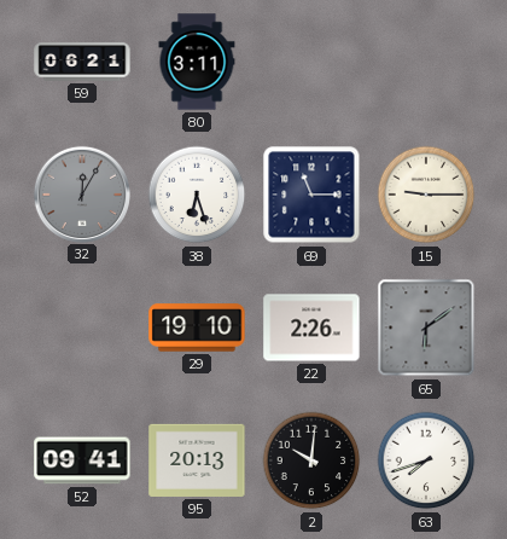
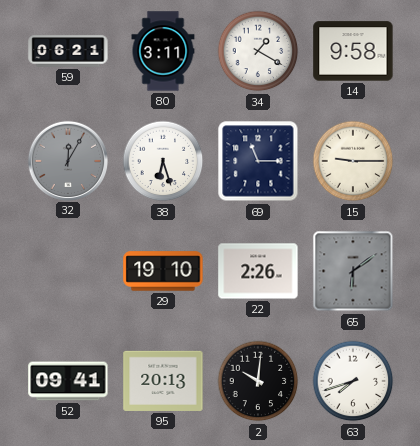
34: none -> 1:20
14: none -> 9:58
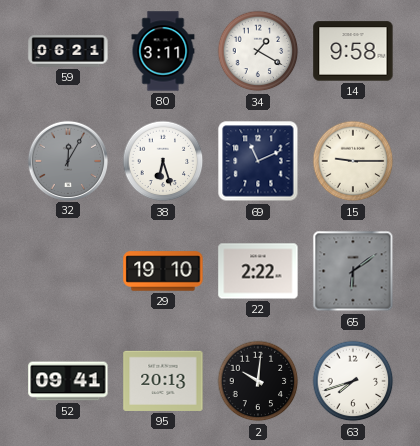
69: 11:15 -> 11:11
22: 2:26 -> 2:22
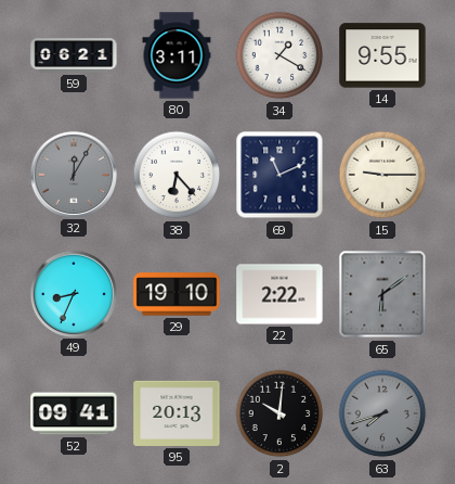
14: 9:58 -> 9:55
38: 6:27 -> 6:23
49: none -> 8:34
63 dial: white -> grey
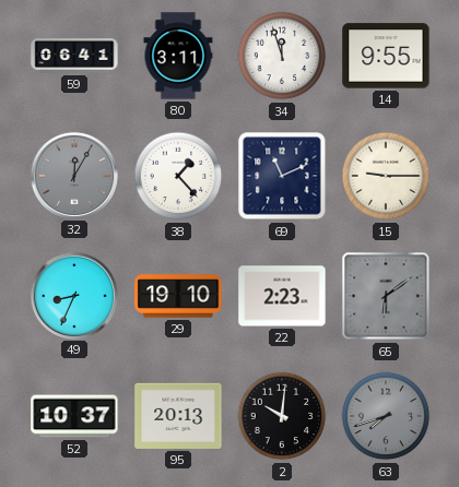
59: 06:21 -> 06:41
34: 1:20 -> 11:57
38: 6:23 -> 1:23
22: 2:22 -> 2:23
52: 09:41 -> 10:37
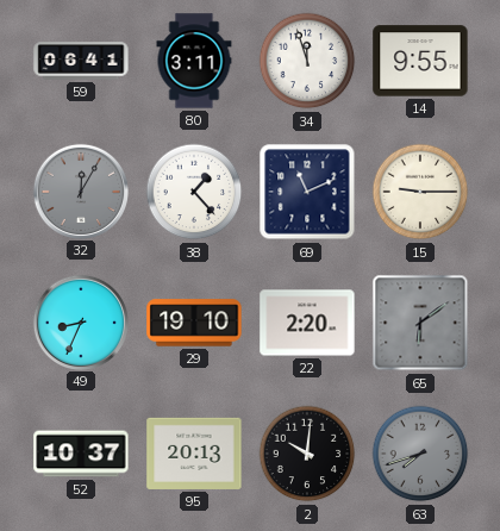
22: 2:23 -> 2:20
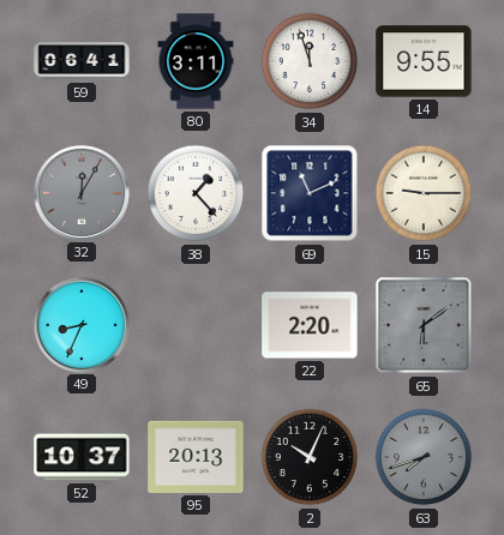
29: 19:10 -> none
2: 10:01 -> 10:04
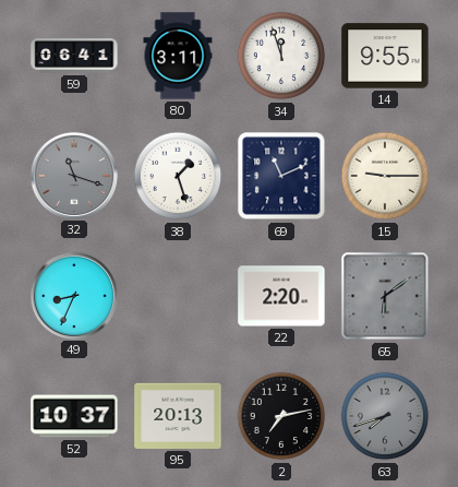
32: 12:05 -> 11:18
38: 1:23 -> 1:27
2: 10:04 -> 7:13
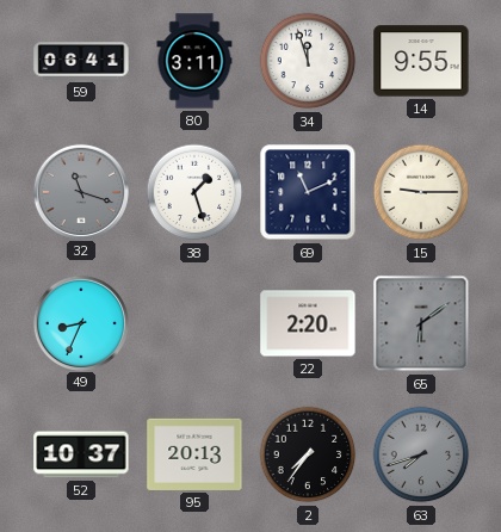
2: 7:13 -> 7:36
